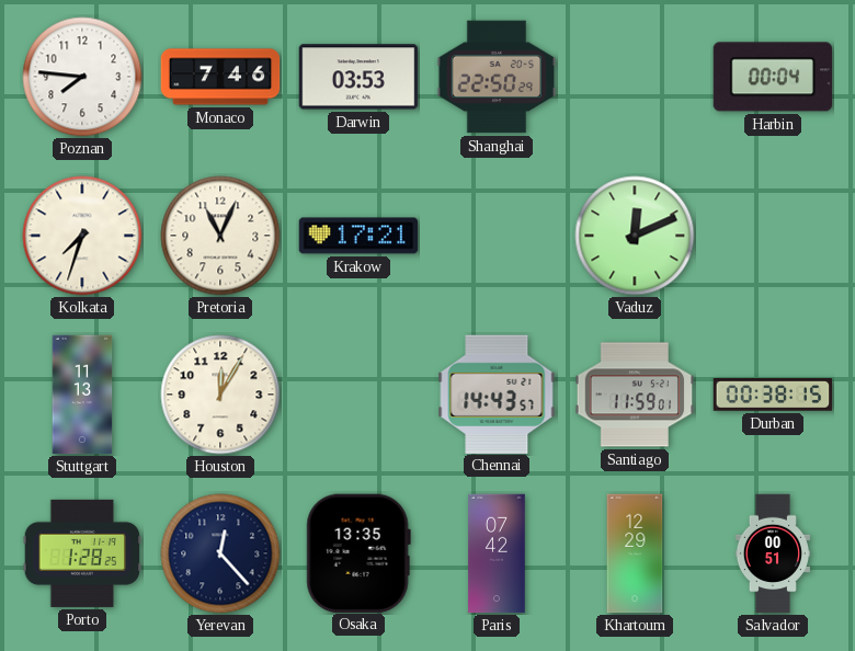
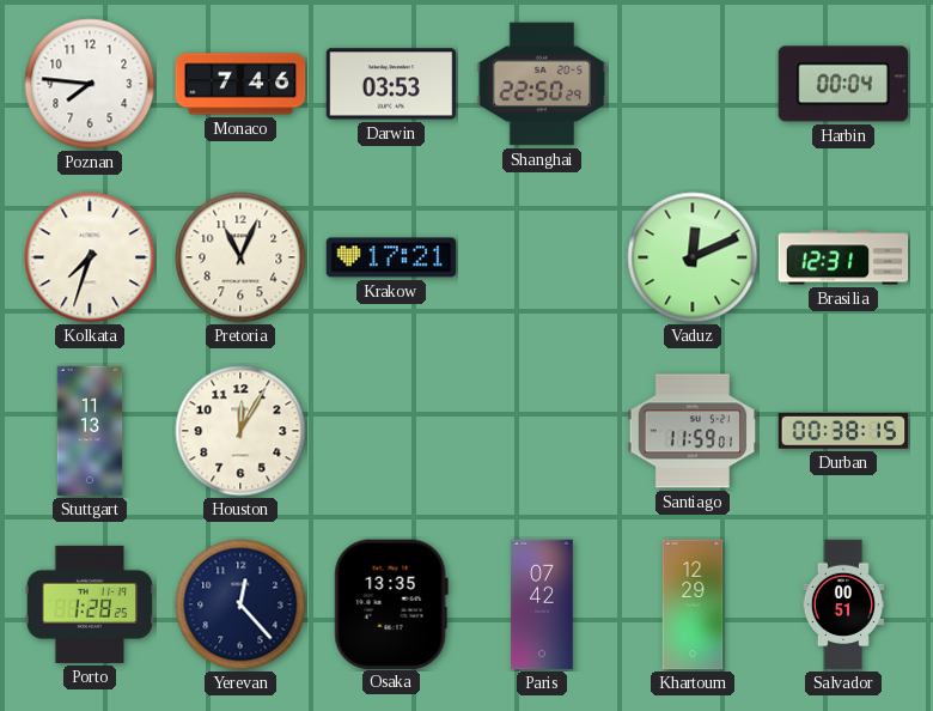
Brasilia: none -> 12:31
Chennai: 14:43 -> none
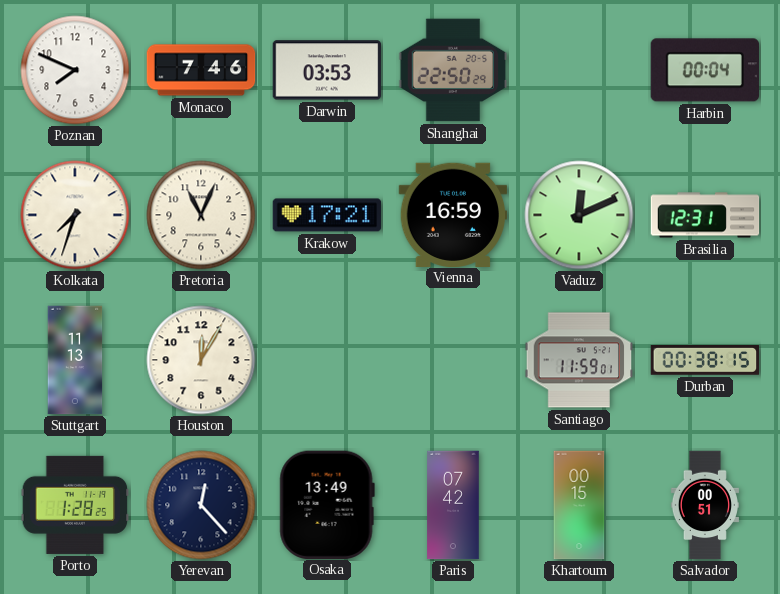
Poznan: 7:46 -> 7:49
Vienna: none -> 16:59
Osaka: 13:35 -> 13:49
Khartoum: 12:29 -> 00:15
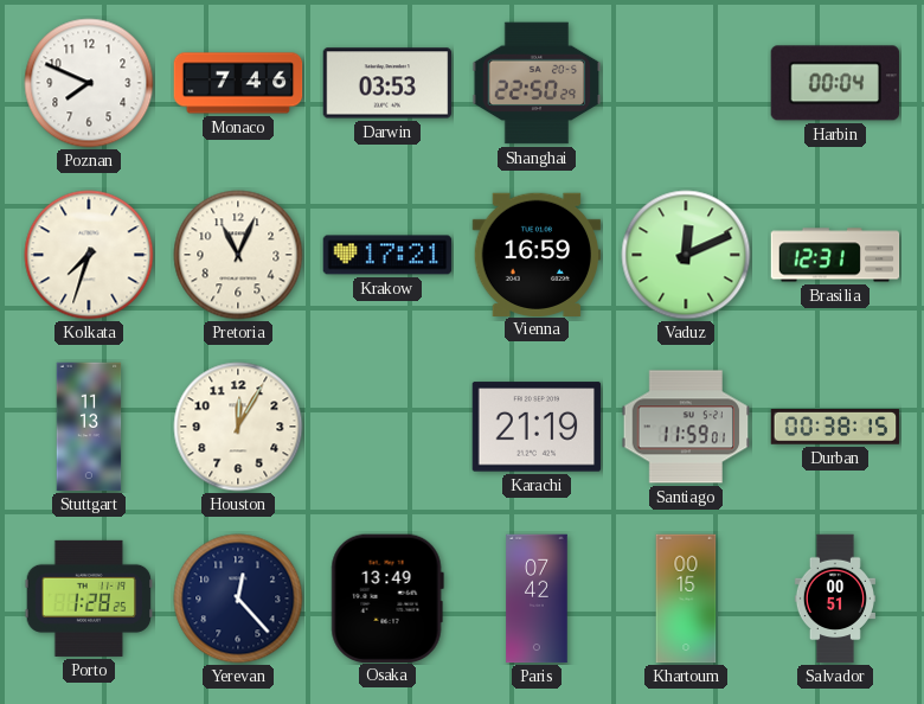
Karachi: none -> 21:19
